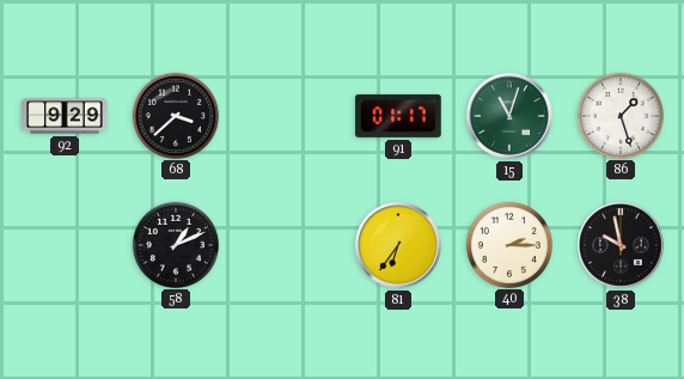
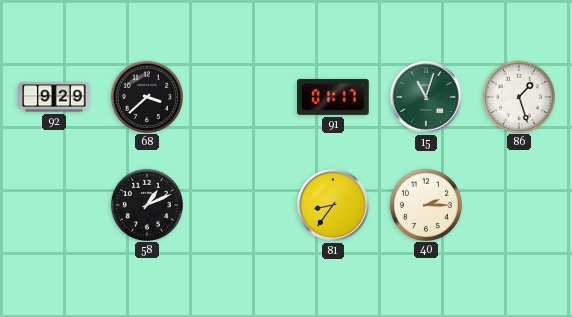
81: 6:36 -> 8:36
38: 9:58 -> none
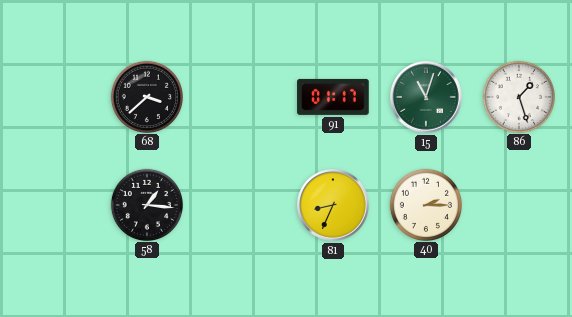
92: 9:29 -> none
58: 1:11 -> 1:16
81: 8:36 -> 8:34
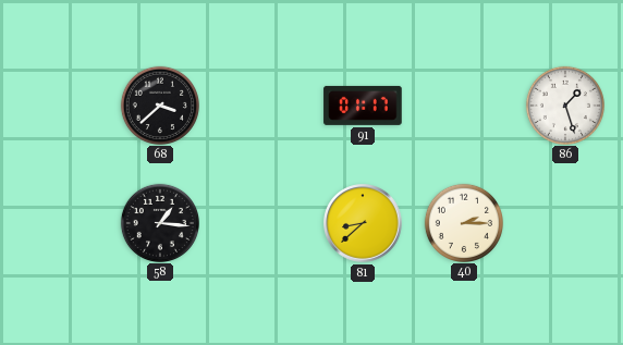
15: 11:03 -> none
81: 8:34 -> 8:38
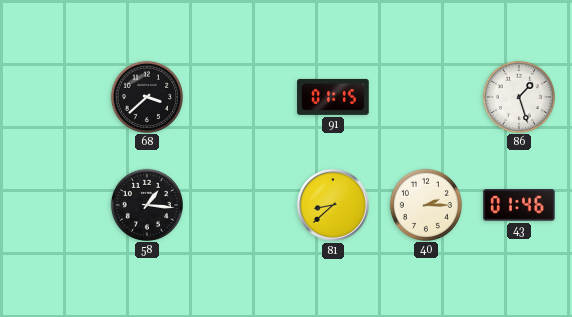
91: 01:17 -> 01:15
43: none -> 01:46
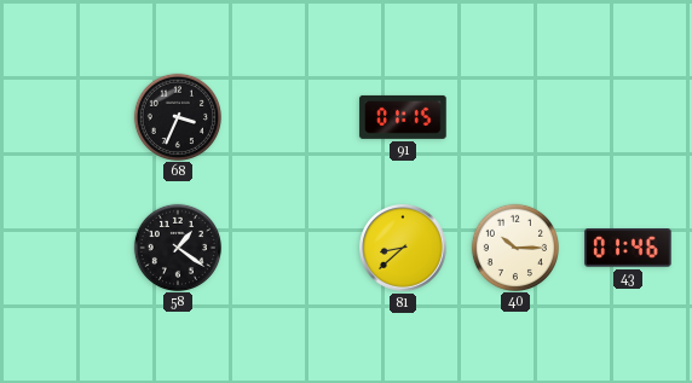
68: 3:38 -> 3:34
86: 1:27 -> none
58: 1:16 -> 1:21
40: 2:15 -> 10:15
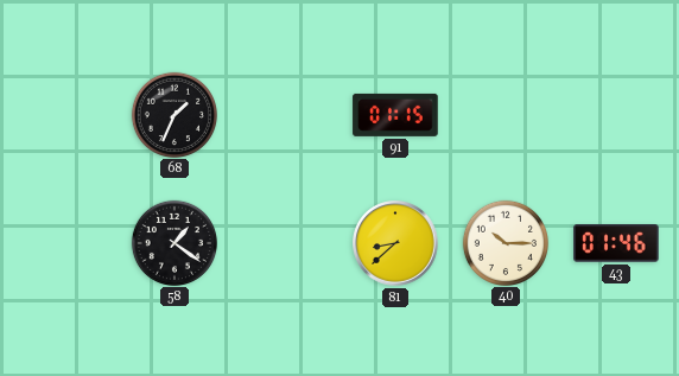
68: 3:34 -> 1:34
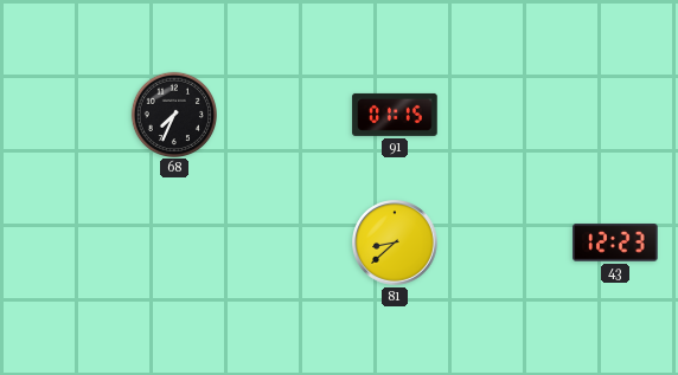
68: 1:34 -> 7:34
58: 1:21 -> none
40: 10:15 -> none
43: 01:46 -> 12:23
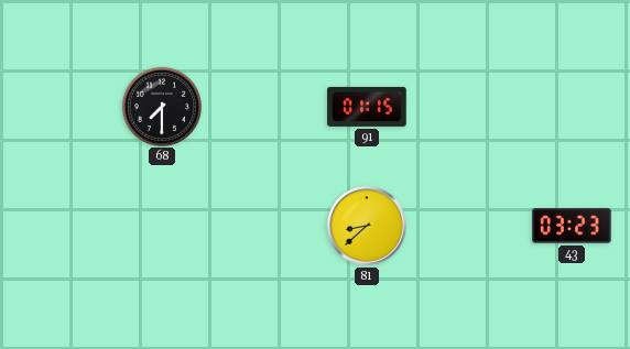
68: 7:34 -> 7:30
43: 12:23 -> 03:23
